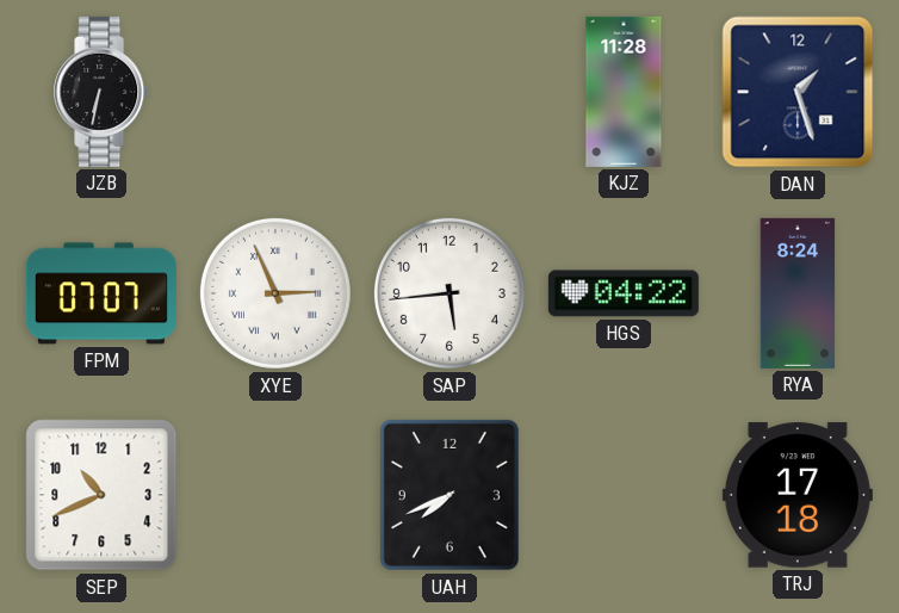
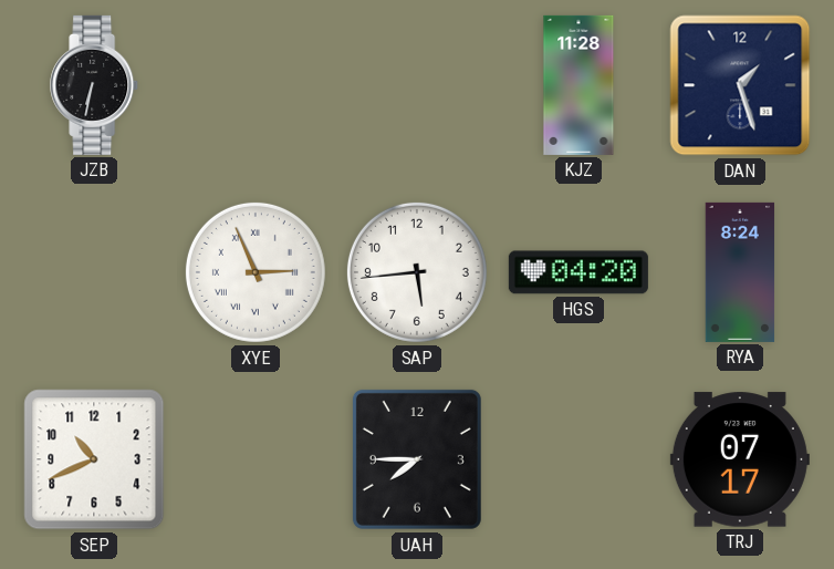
FPM: 07:07 -> none
HGS: 04:22 -> 04:20
UAH: 7:41 -> 7:45
TRJ: 17:18 -> 07:17
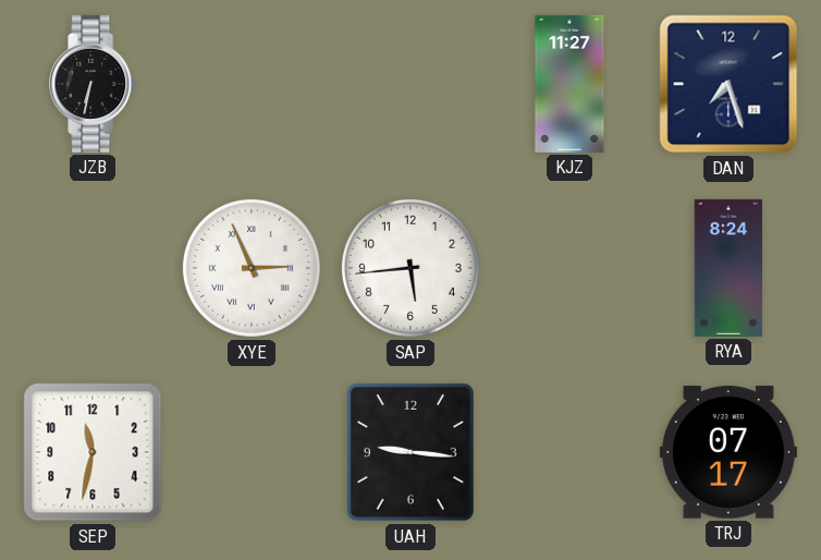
KJZ: 11:28 -> 11:27
DAN: 1:27 -> 7:27
HGS: 04:20 -> none
SEP: 10:41 -> 11:32
UAH: 7:45 -> 9:16
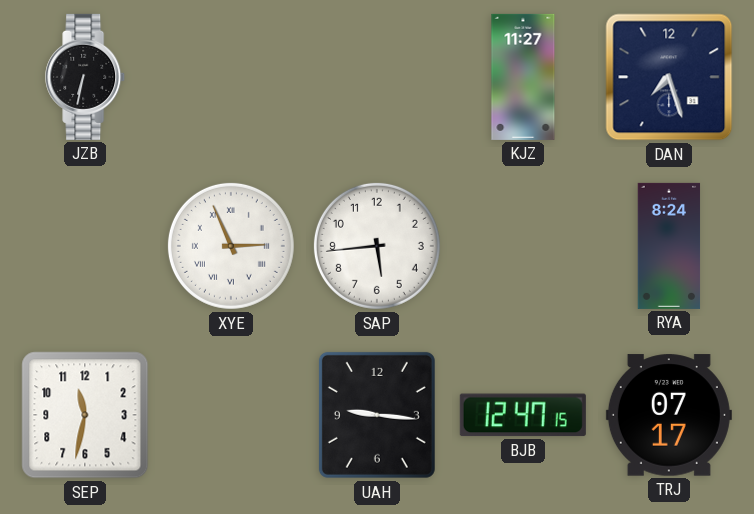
BJB: none -> 12:47
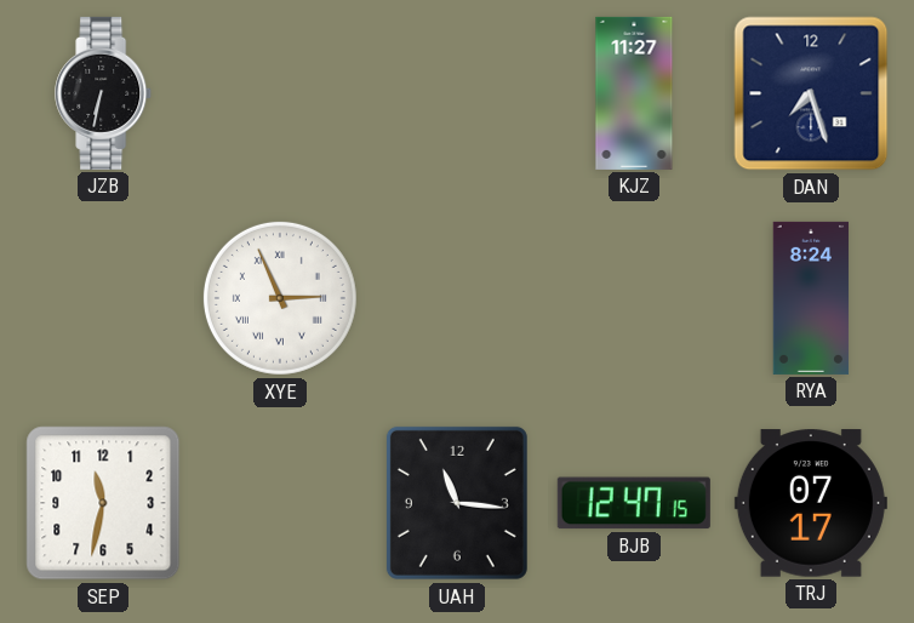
SAP: 5:44 -> none
UAH: 9:16 -> 11:16
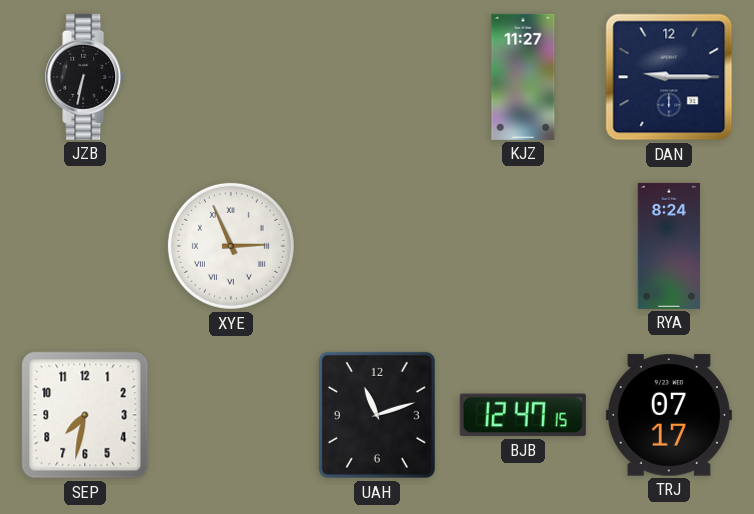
DAN: 7:27 -> 9:15
SEP: 11:32 -> 7:32
UAH: 11:16 -> 11:12
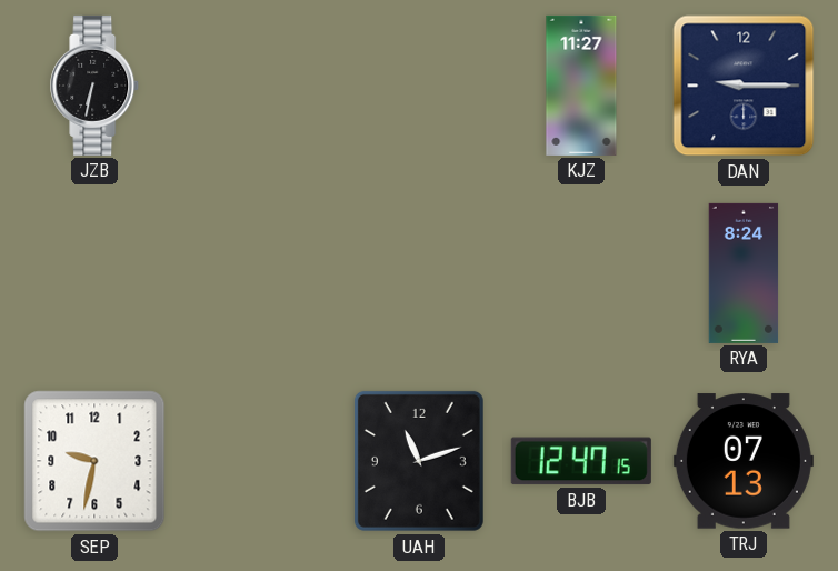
XYE: 2:56 -> none
SEP: 7:32 -> 9:32
TRJ: 07:17 -> 07:13
